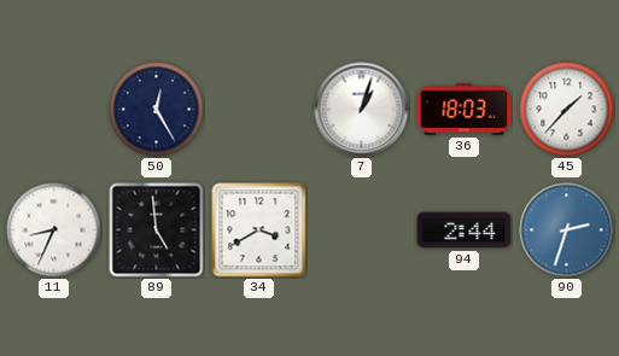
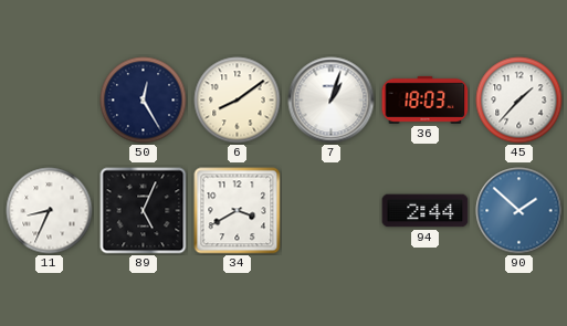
6: none -> 8:09
89: 4:59 -> 5:04
90: 2:33 -> 1:52
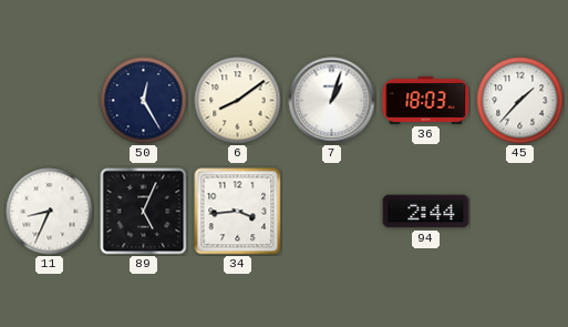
34: 3:40 -> 3:44
90: 1:52 -> none
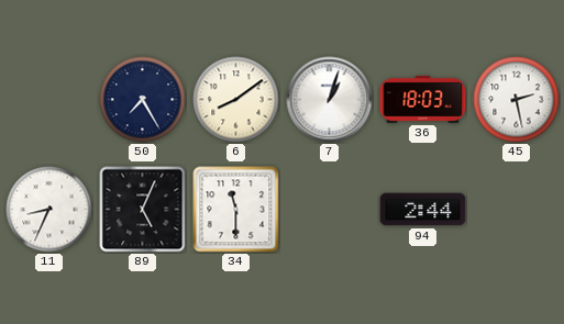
50: 12:25 -> 7:25
45: 1:37 -> 2:28
34: 3:44 -> 11:30
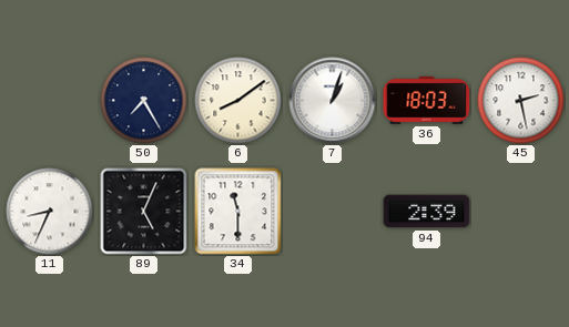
94: 2:44 -> 2:39
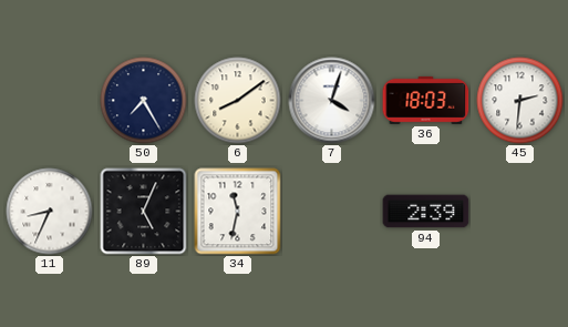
7: 1:03 -> 4:03
45: 2:28 -> 2:31
34: 11:30 -> 11:32
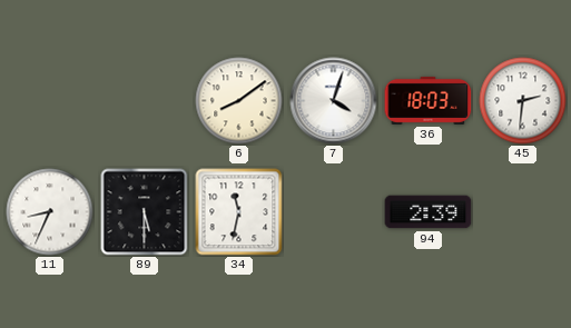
50: 7:25 -> none
89: 5:04 -> 5:30
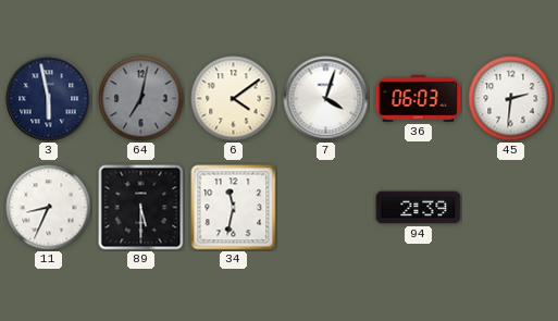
3: none -> 5:58
64: none -> 7:02
6: 8:09 -> 4:09
36: 18:03 -> 06:03
